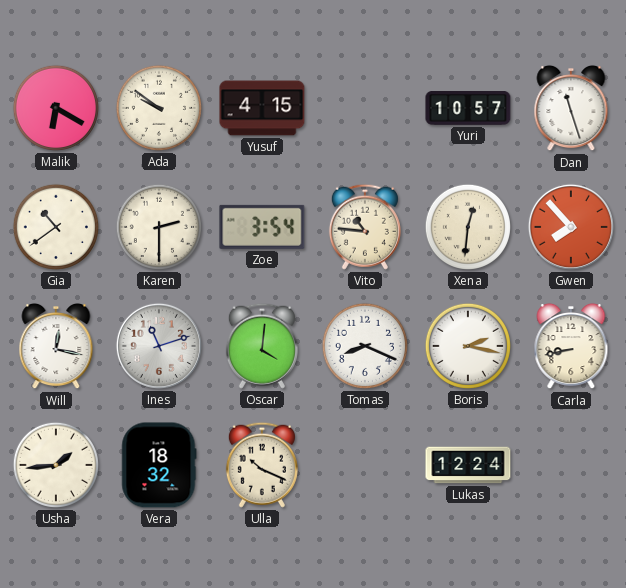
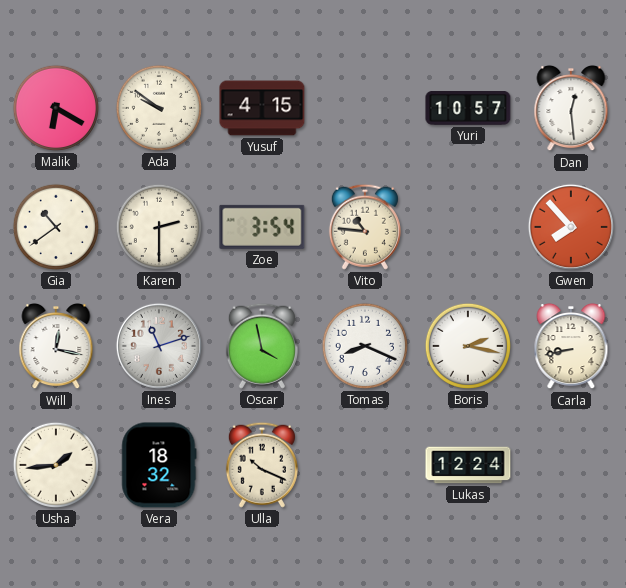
Dan: 11:27 -> 12:29
Xena: 12:31 -> none
Oscar: 4:01 -> 3:58
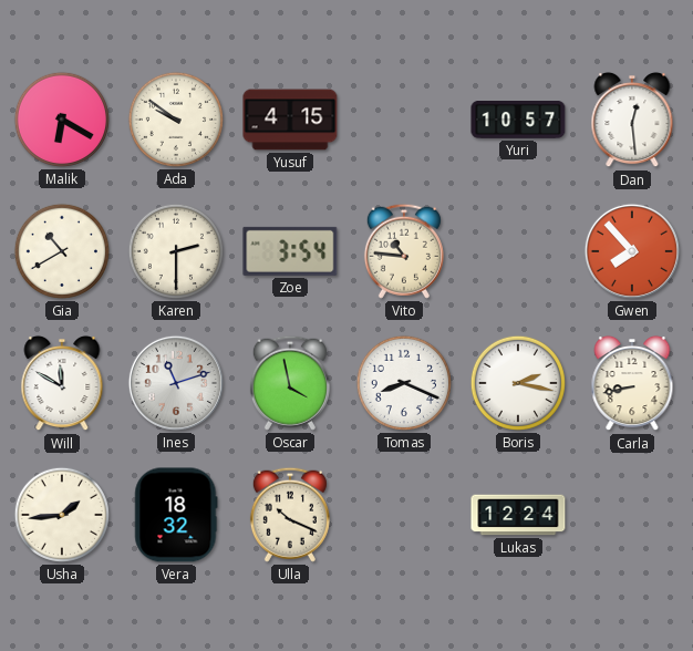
Gia: 10:39 -> 10:40
Will: 12:17 -> 11:50
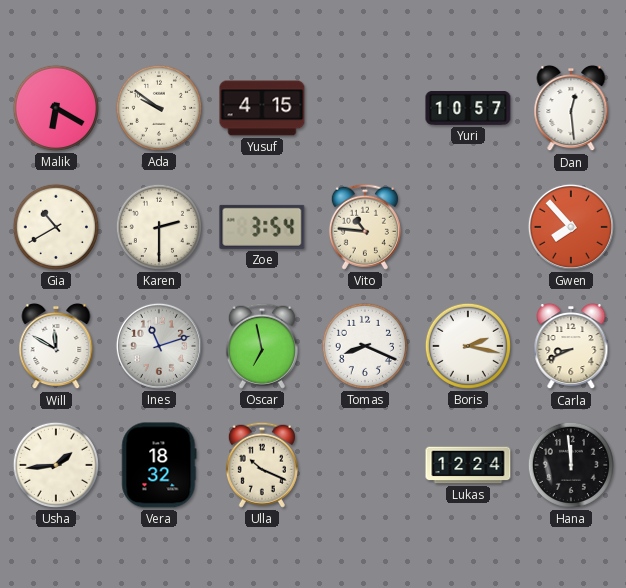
Oscar: 3:58 -> 6:58
Carla: 8:43 -> 8:41
Hana: none -> 11:59
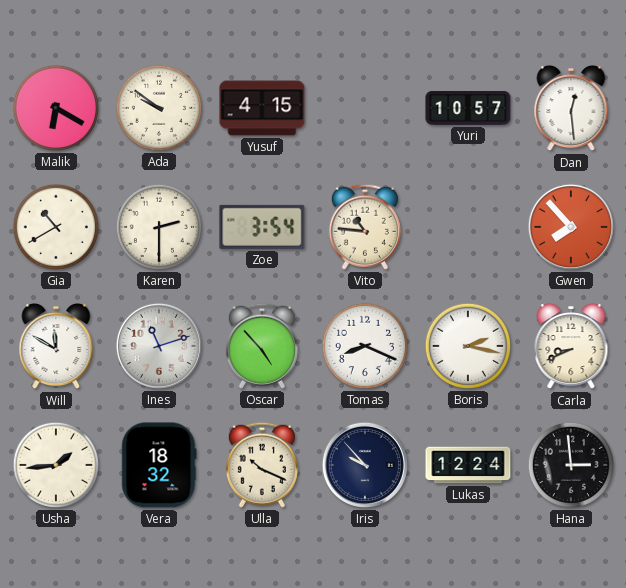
Oscar: 6:58 -> 4:53
Iris: none -> 9:53
Hana: 11:59 -> 2:59
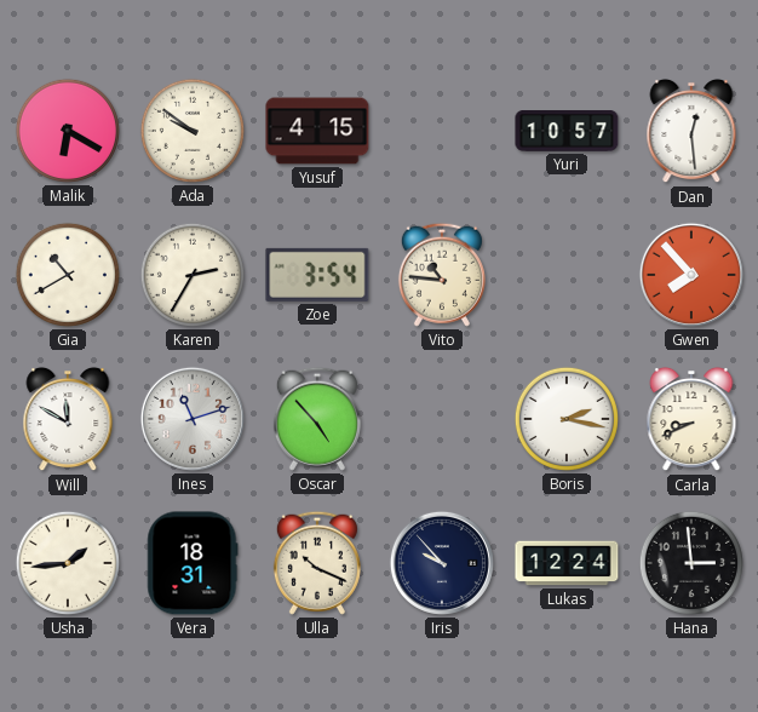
Karen: 2:30 -> 2:35
Tomas: 8:19 -> none
Vera: 18:32 -> 18:31
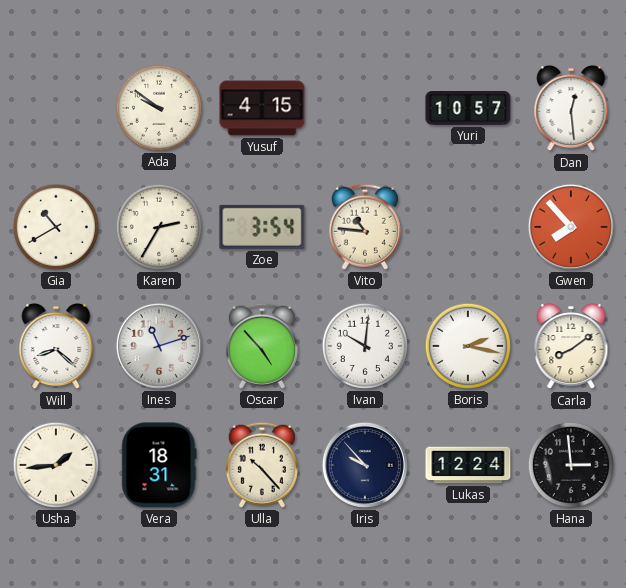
Malik: 6:20 -> none
Will: 11:50 -> 8:22
Ivan: none -> 10:01
Carla: 8:41 -> 8:09
Ulla: 10:19 -> 10:23
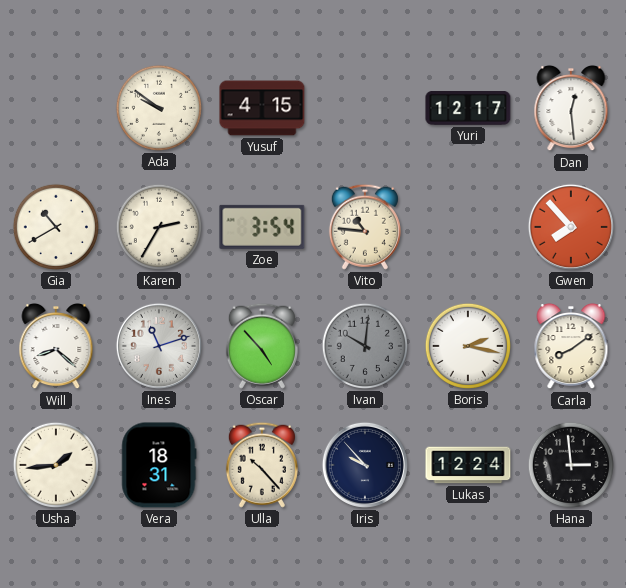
Yuri: 10:57 -> 12:17
Ivan dial: white -> grey
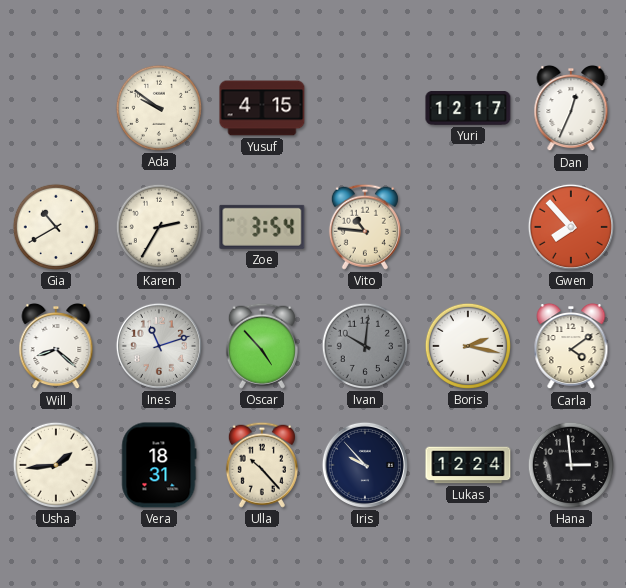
Dan: 12:29 -> 12:34
Carla: 8:09 -> 4:09
